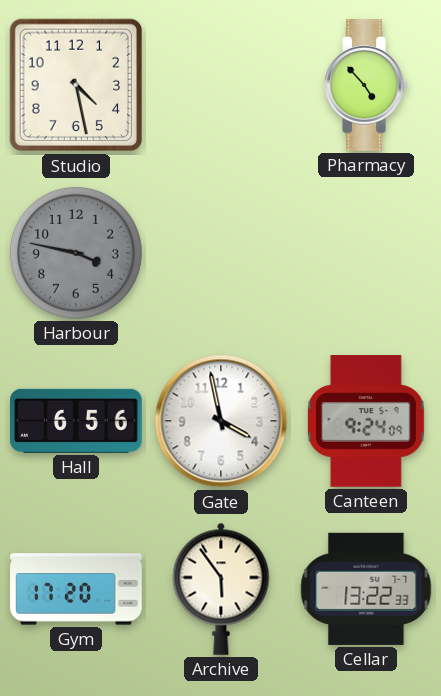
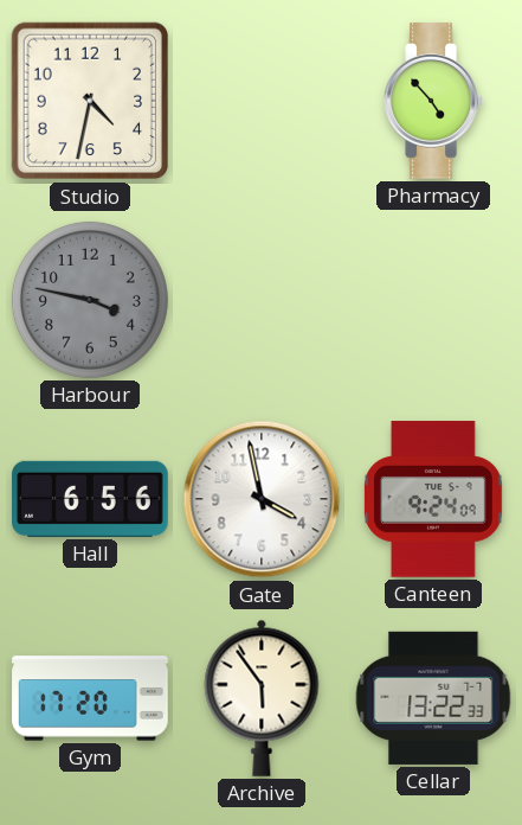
Studio: 4:28 -> 4:32
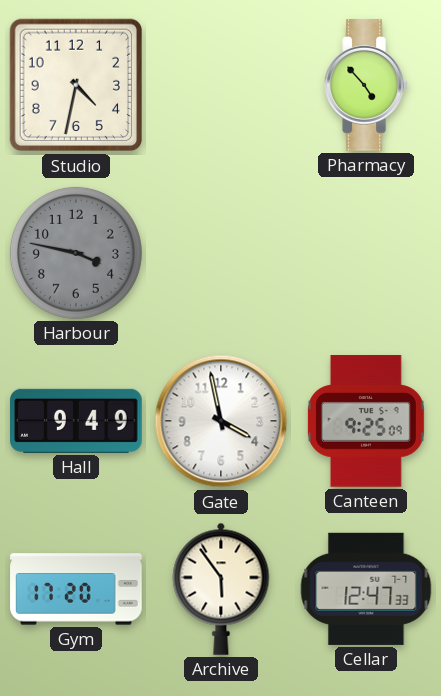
Hall: 6:56 -> 9:49
Canteen: 9:24 -> 9:25
Cellar: 13:22 -> 12:47
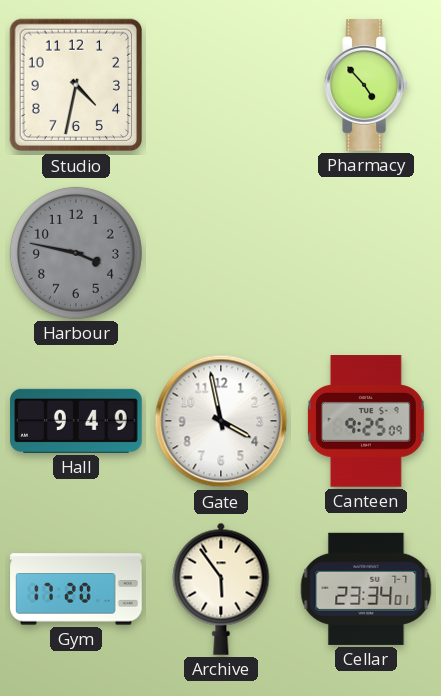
Cellar: 12:47 -> 23:34
